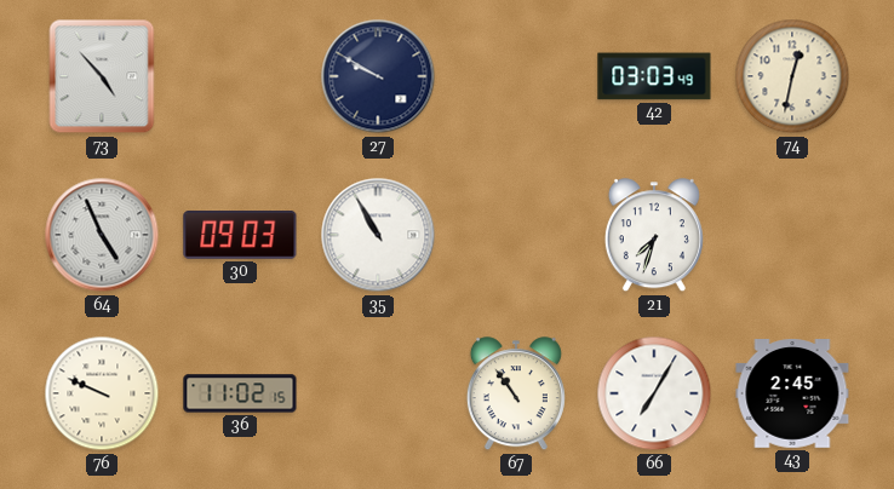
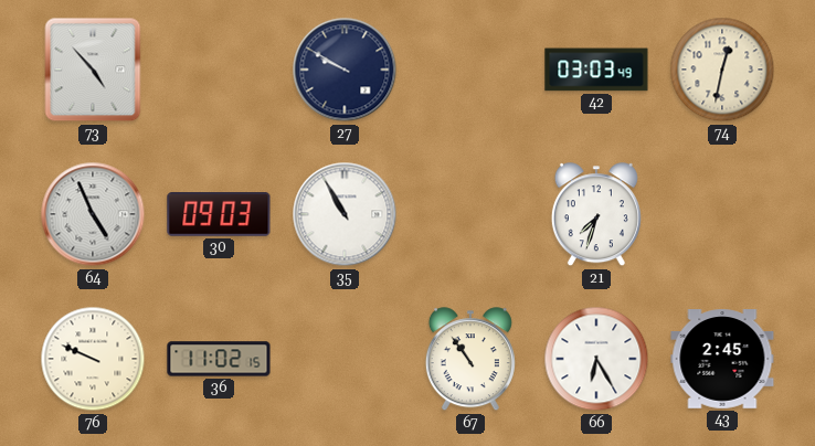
66: 7:05 -> 6:25
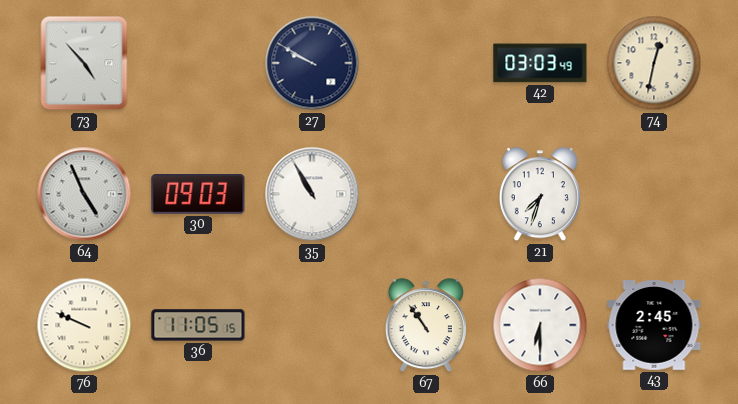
36: 11:02 -> 11:05
66: 6:25 -> 6:30
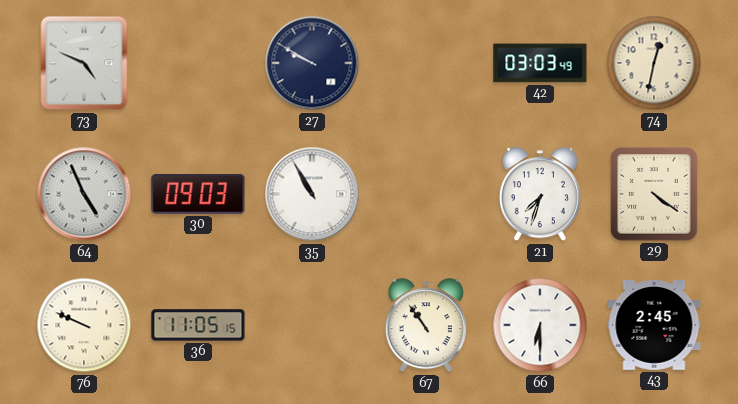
73: 4:53 -> 4:49
29: none -> 4:21
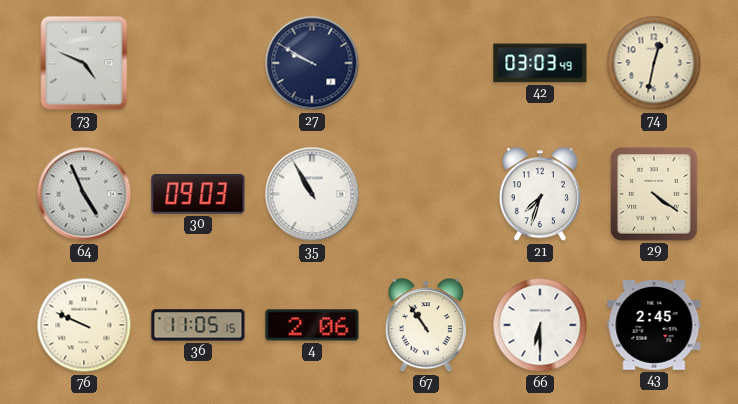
4: none -> 2:06
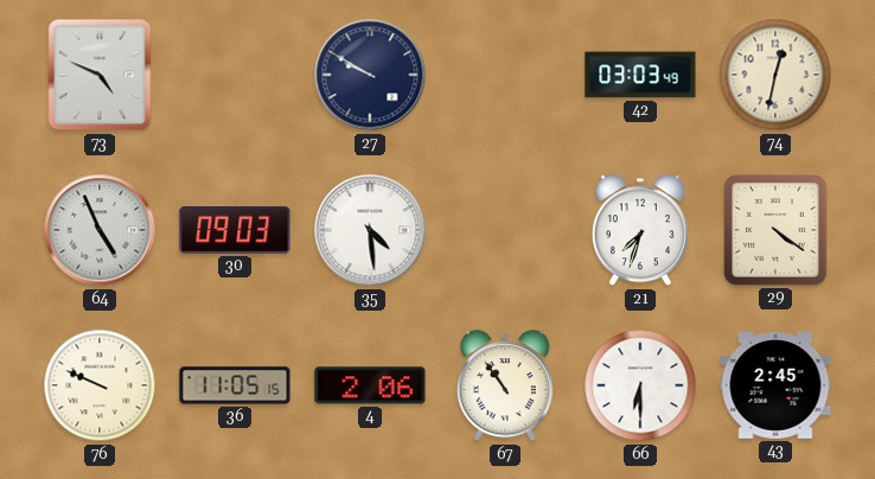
35: 10:55 -> 4:29
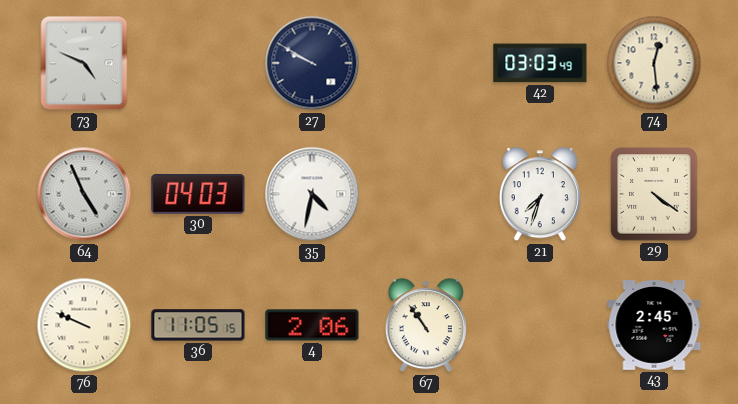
74: 12:32 -> 12:29
30: 09:03 -> 04:03
35: 4:29 -> 4:32
66: 6:30 -> none
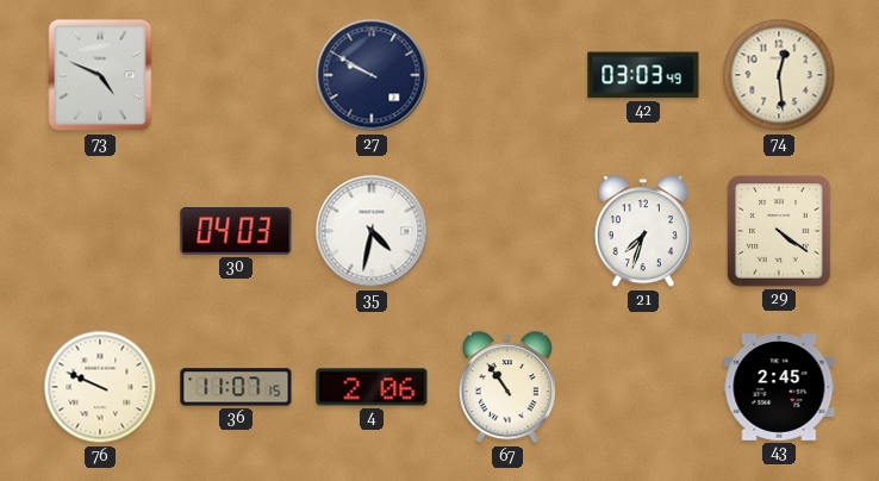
64: 4:56 -> none
36: 11:05 -> 11:07
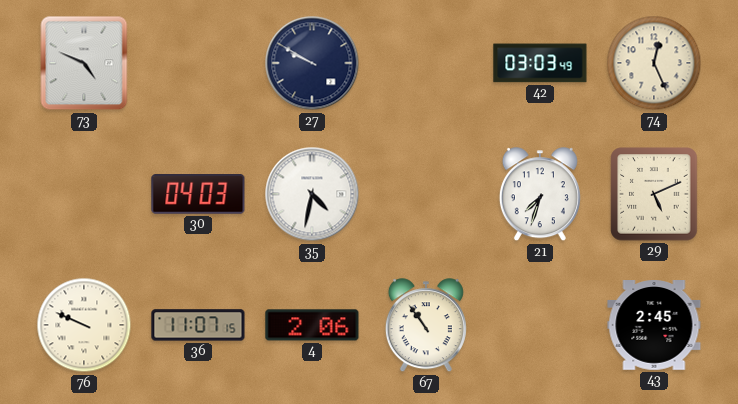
74: 12:29 -> 12:26
29: 4:21 -> 5:11
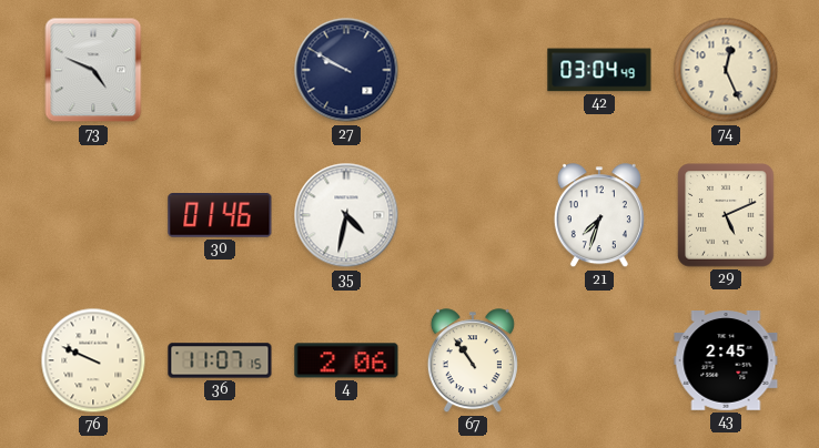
42: 03:03 -> 03:04
30: 04:03 -> 01:46
